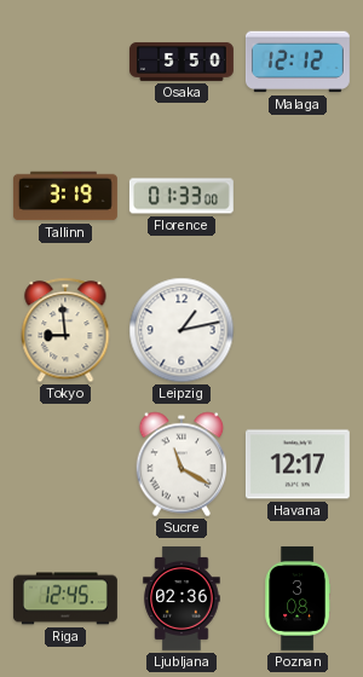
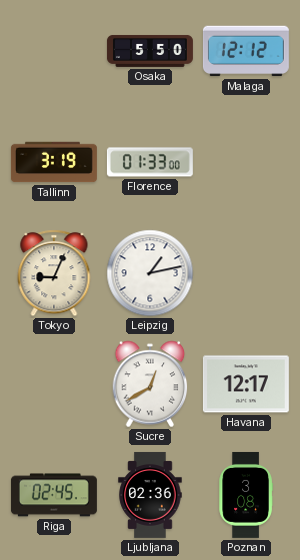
Tokyo: 8:59 -> 9:04
Sucre: 11:20 -> 12:40
Riga: 12:45 -> 02:45
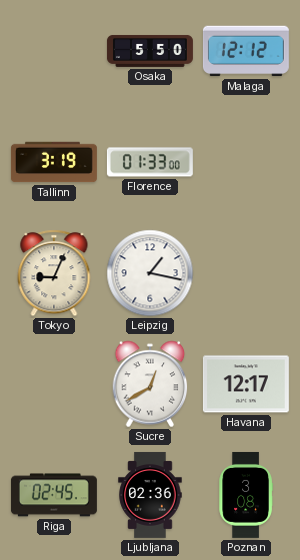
Leipzig: 1:13 -> 1:17
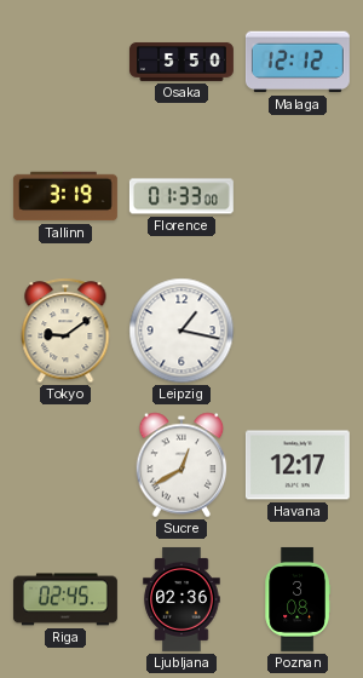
Tokyo: 9:04 -> 9:09
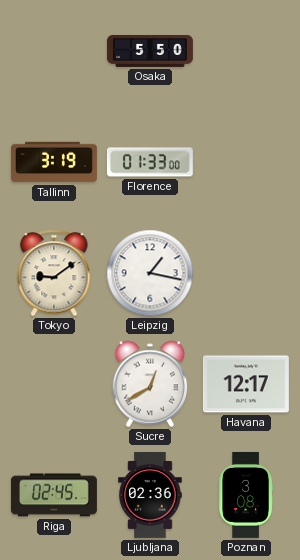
Malaga: 12:12 -> none
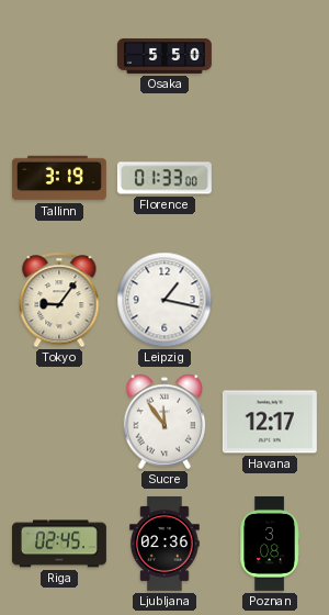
Tokyo: 9:09 -> 9:06
Sucre: 12:40 -> 11:54
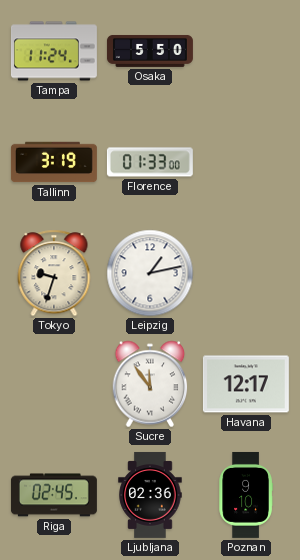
Tampa: none -> 11:24
Tokyo: 9:06 -> 9:33
Leipzig: 1:17 -> 1:13
Poznan: 3:08 -> 9:10
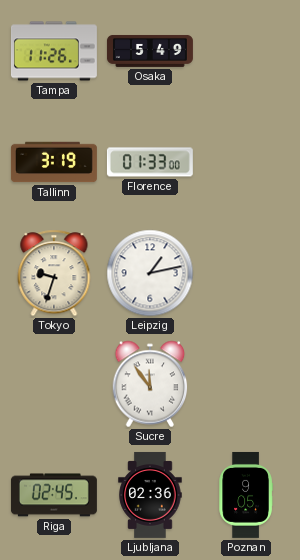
Tampa: 11:24 -> 11:26
Osaka: 5:50 -> 5:49
Havana: 12:17 -> none
Poznan: 9:10 -> 9:05
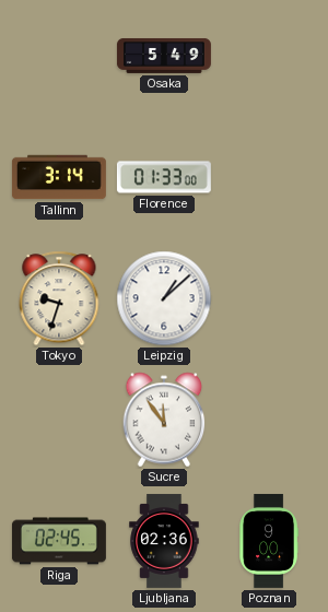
Tampa: 11:26 -> none
Tallinn: 3:19 -> 3:14
Leipzig: 1:13 -> 1:08
Poznan: 9:05 -> 9:00
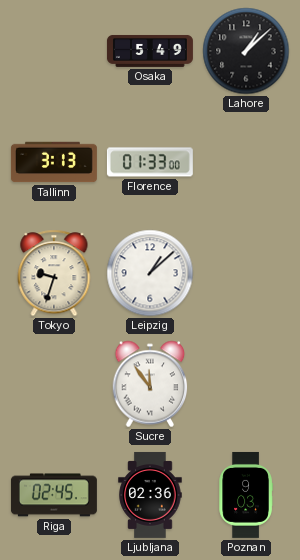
Lahore: none -> 1:08
Tallinn: 3:14 -> 3:13
Poznan: 9:00 -> 9:03
